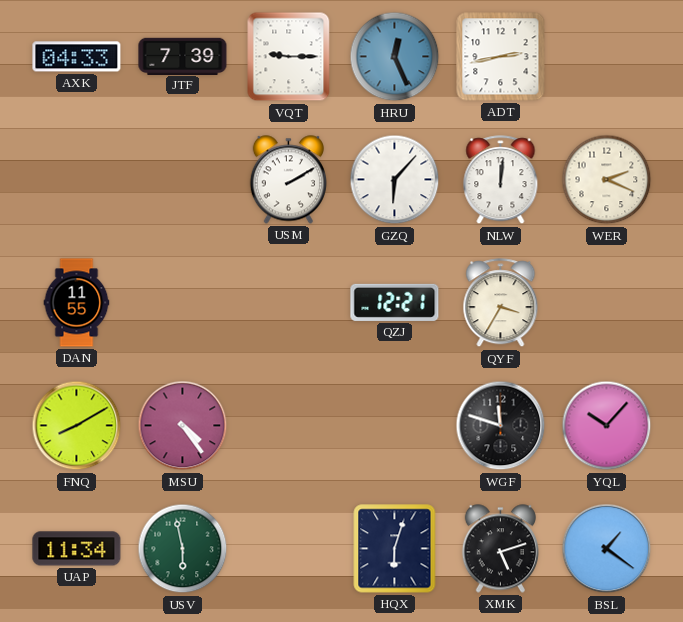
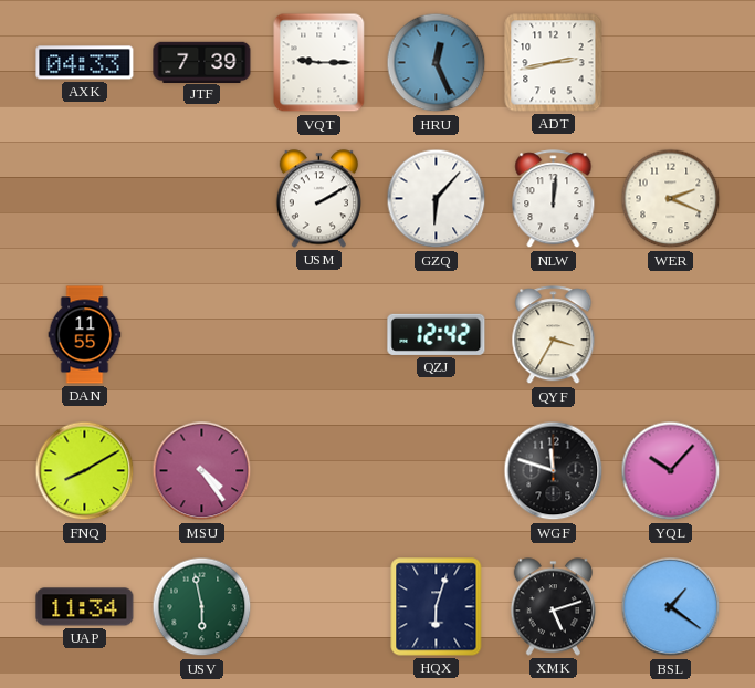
QZJ: 12:21 -> 12:42
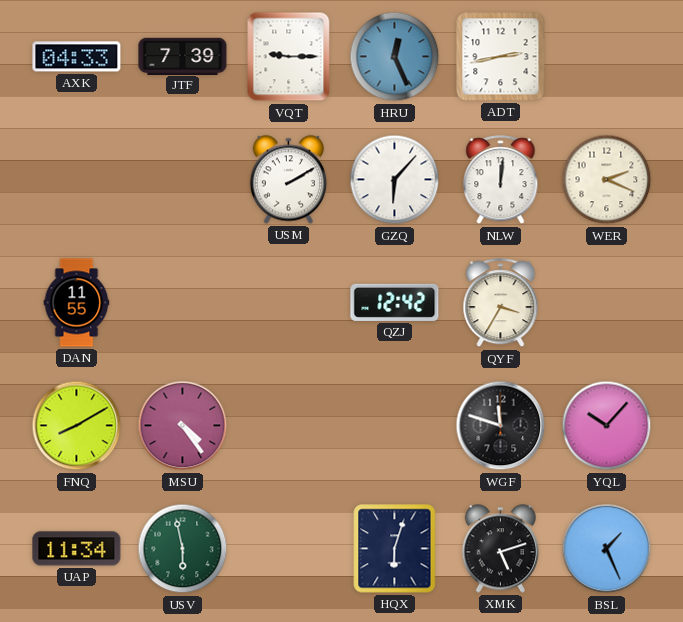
BSL: 1:21 -> 1:26
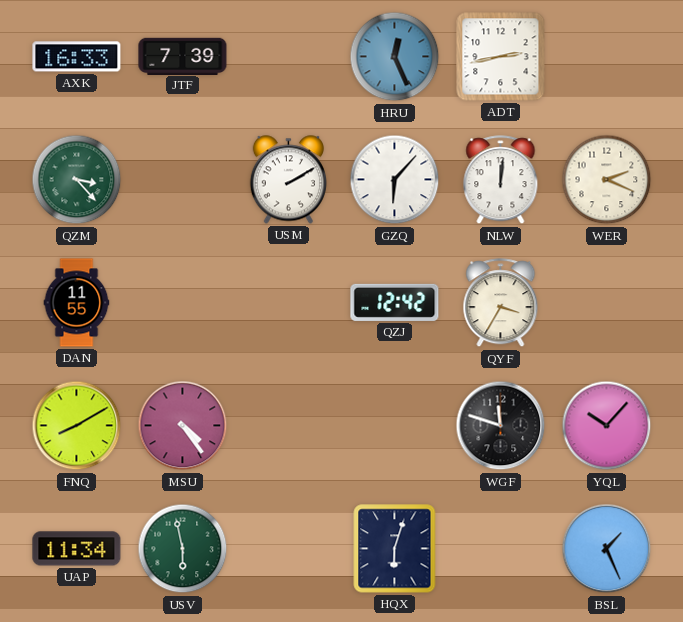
AXK: 04:33 -> 16:33
VQT: 9:15 -> none
QZM: none -> 3:23
XMK: 5:12 -> none
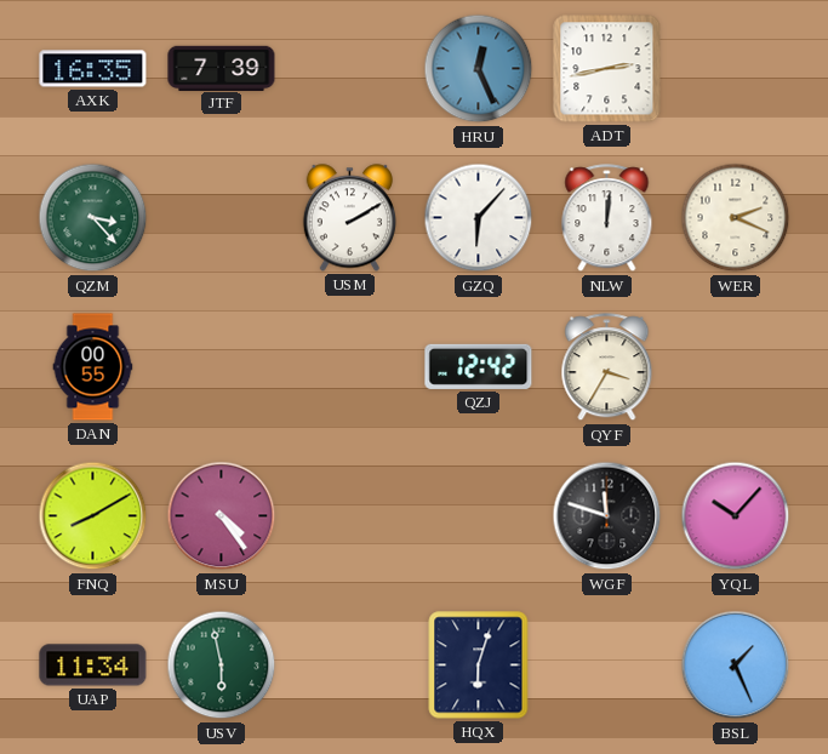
AXK: 16:33 -> 16:35
DAN: 11:55 -> 00:55
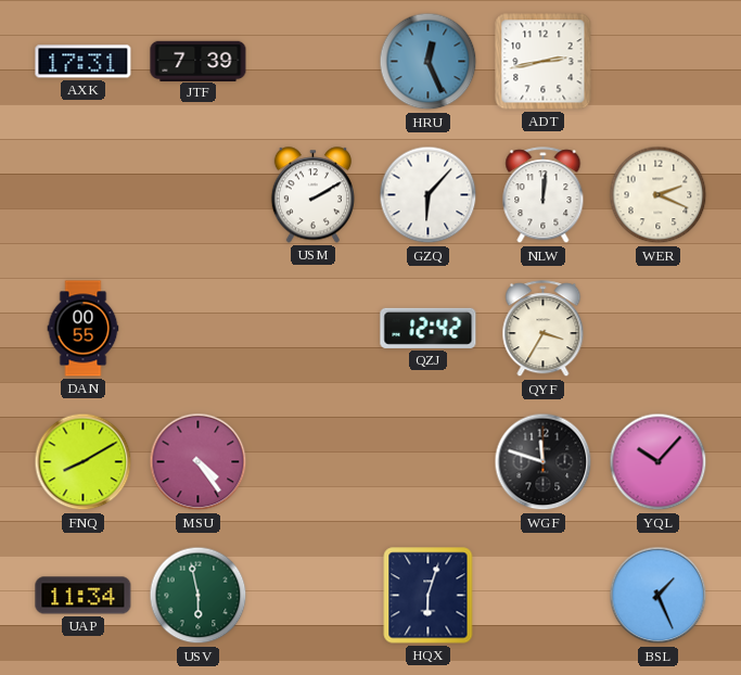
AXK: 16:35 -> 17:31
QZM: 3:23 -> none
